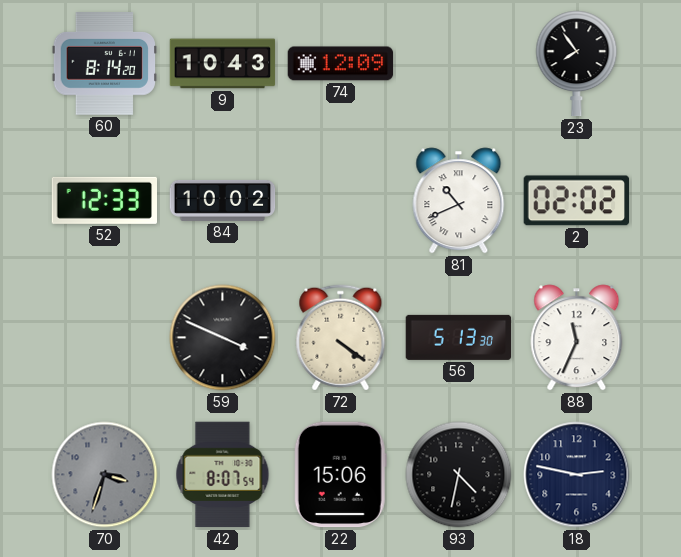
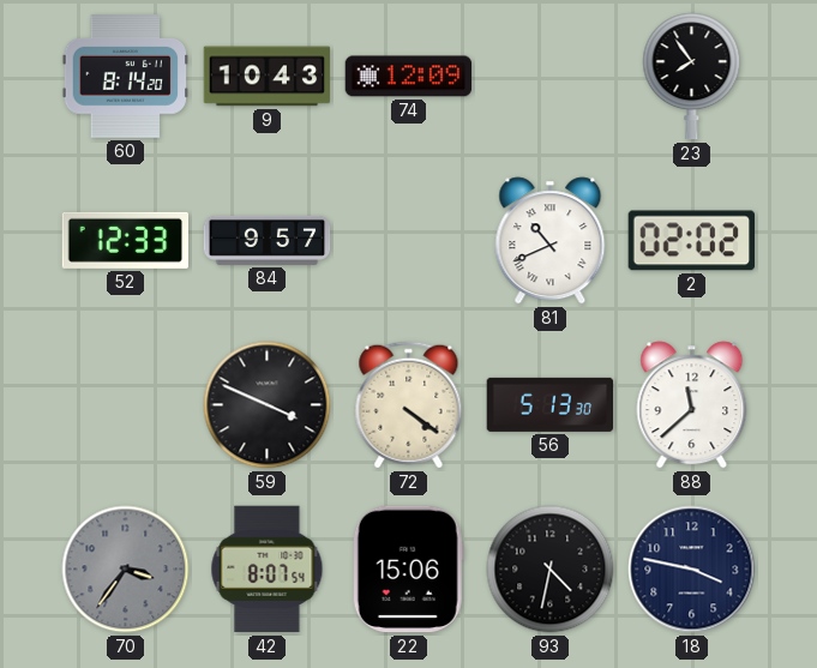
84: 10:02 -> 9:57
88: 11:34 -> 11:38
70: 3:33 -> 3:36
18: 2:47 -> 3:47
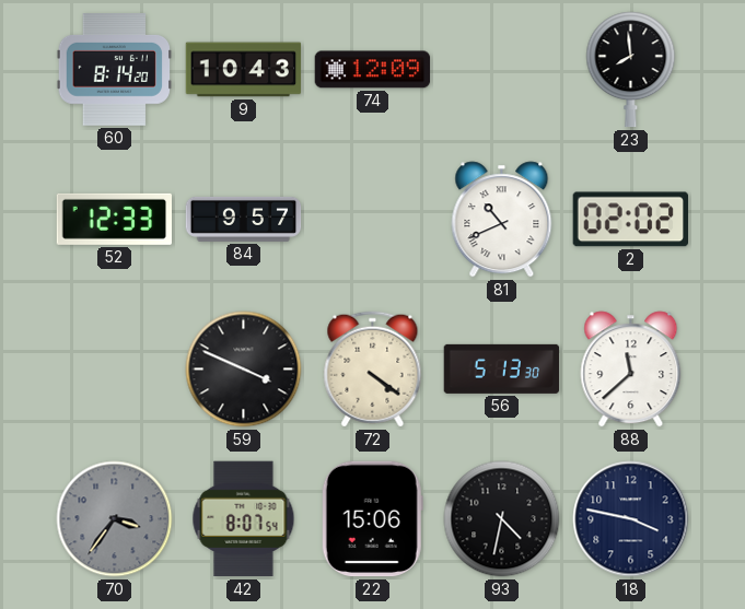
23: 7:54 -> 7:59
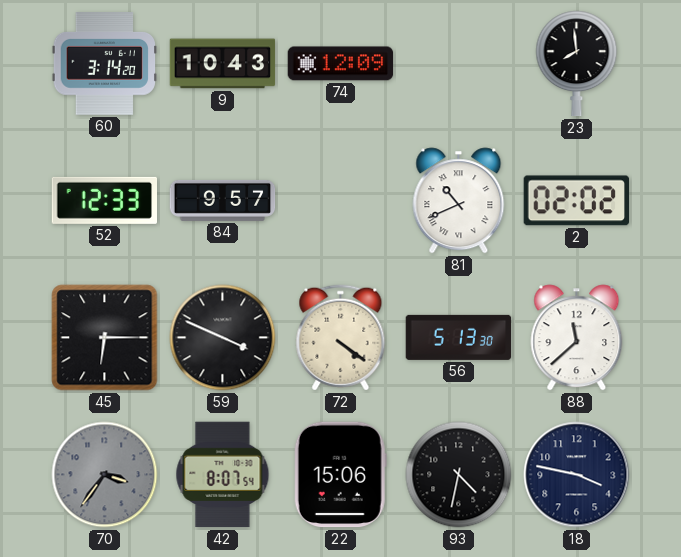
60: 8:14 -> 3:14
45: none -> 6:15
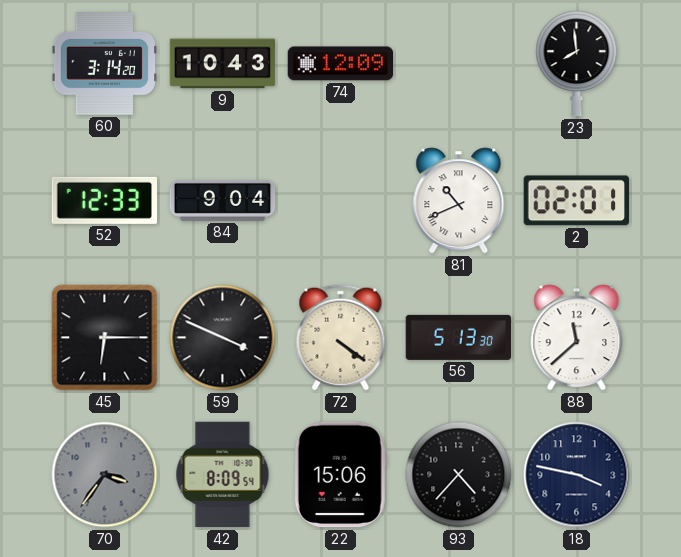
84: 9:57 -> 9:04
2: 02:02 -> 02:01
42: 8:07 -> 8:09
93: 4:32 -> 4:37
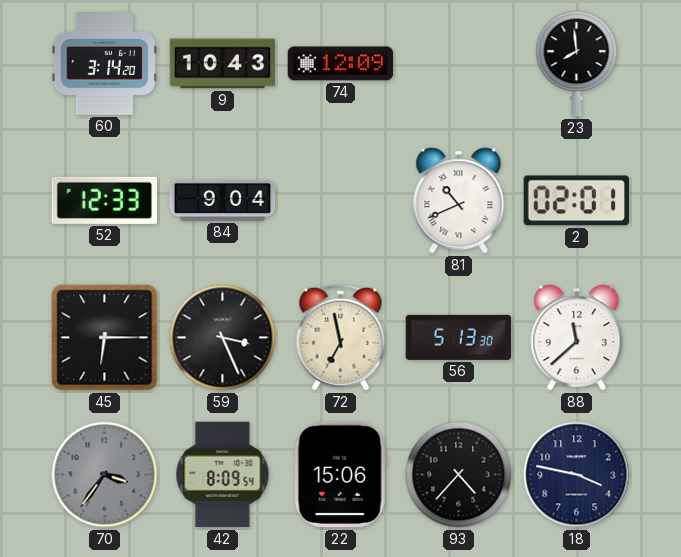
59: 3:49 -> 3:26
72: 4:21 -> 6:58
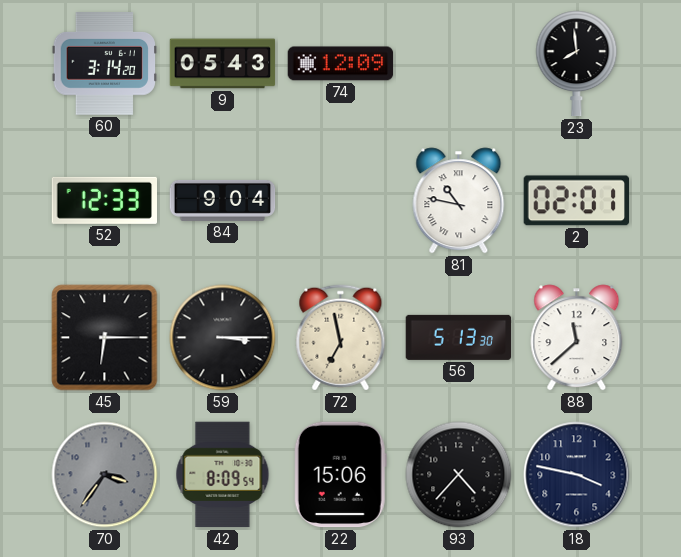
9: 10:43 -> 05:43
81: 10:41 -> 10:47
59: 3:26 -> 3:15
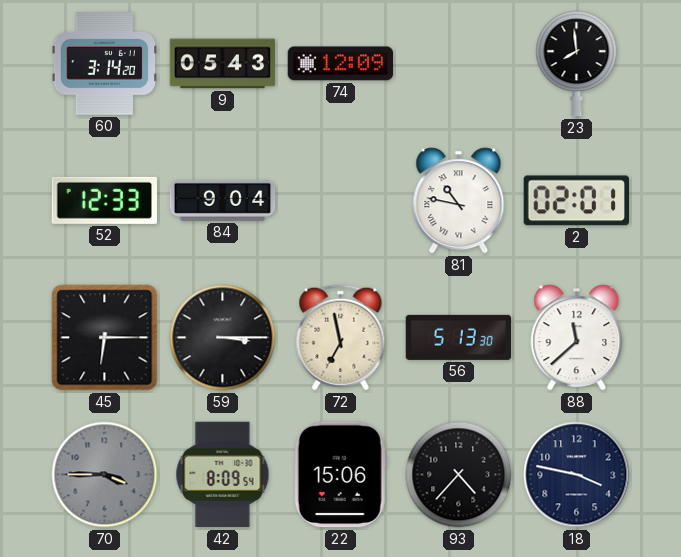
70: 3:36 -> 3:45
